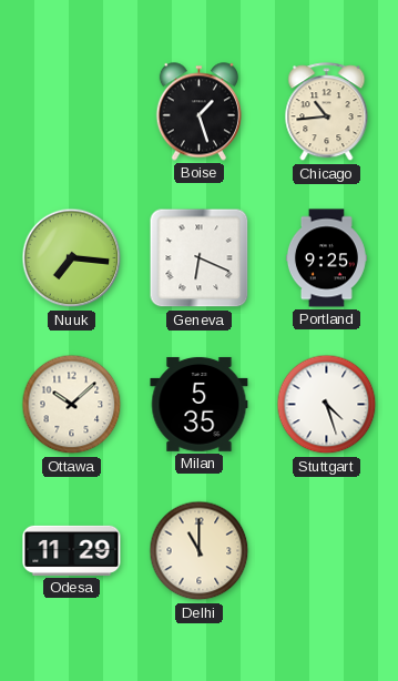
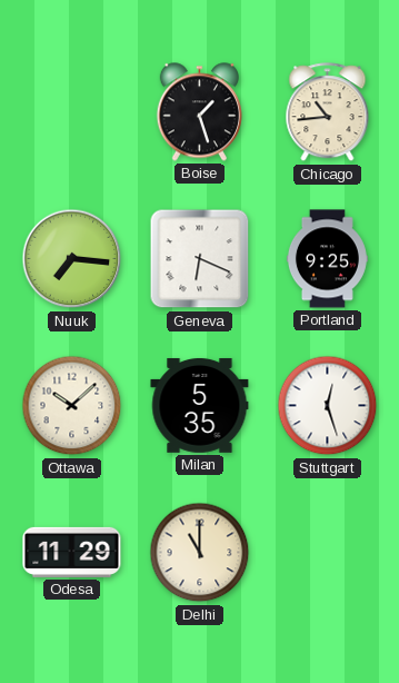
Stuttgart: 4:27 -> 12:27
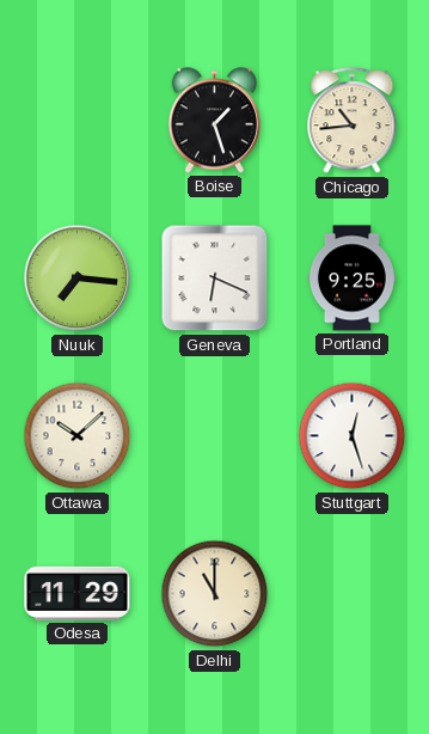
Milan: 5:35 -> none
